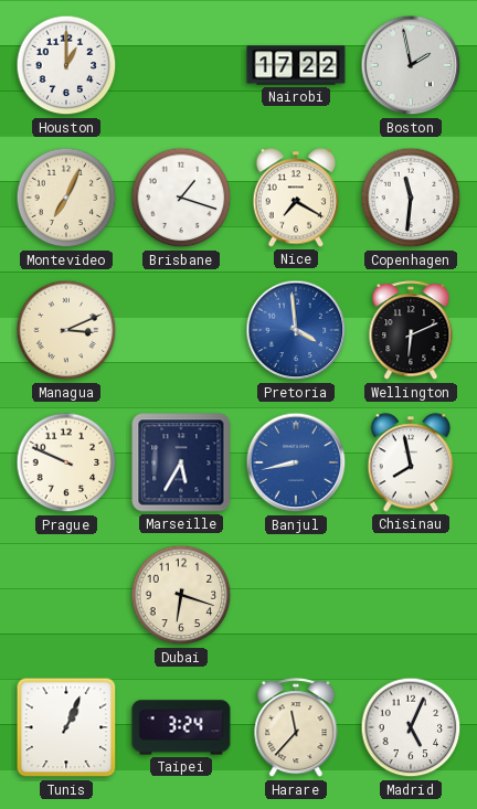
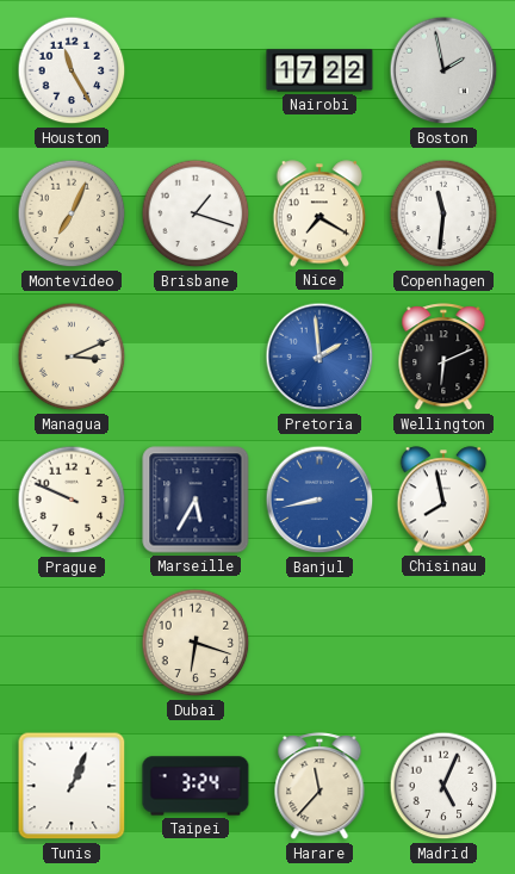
Houston: 1:00 -> 11:25
Pretoria: 3:59 -> 1:59
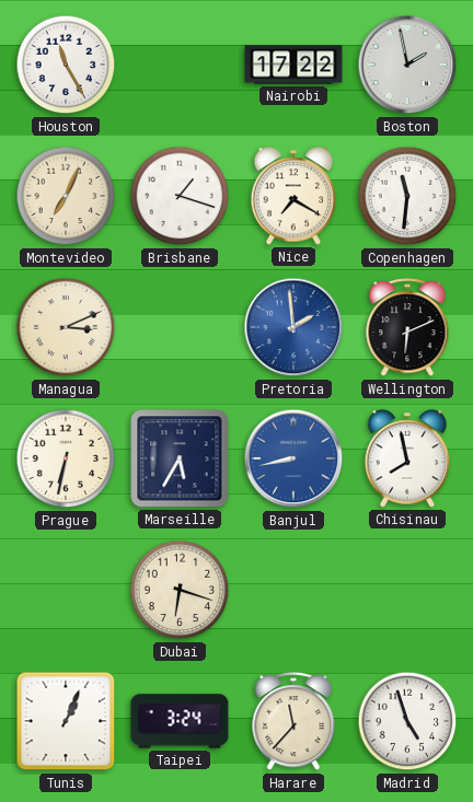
Prague: 9:49 -> 6:32
Madrid: 5:04 -> 4:57
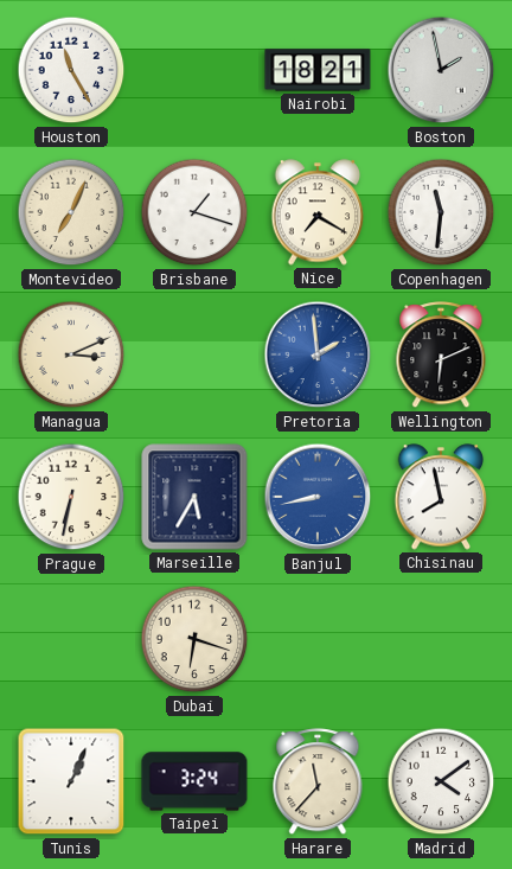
Nairobi: 17:22 -> 18:21
Madrid: 4:57 -> 4:09
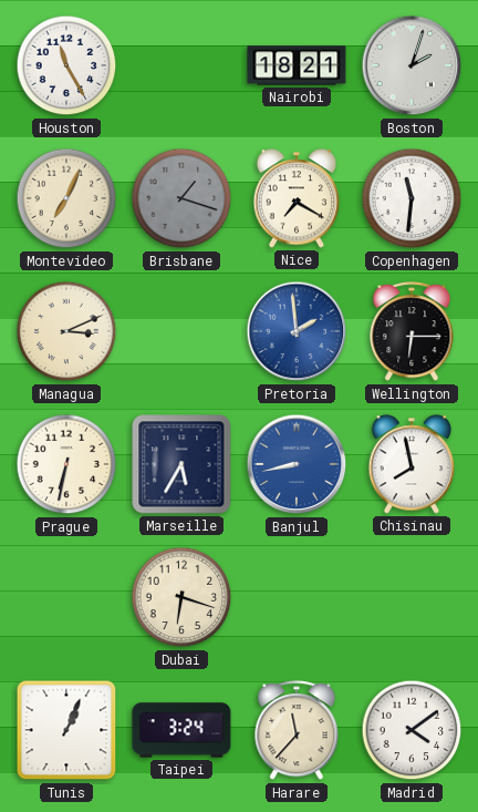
Boston: 1:58 -> 2:03
Brisbane dial: white -> grey
Wellington: 6:11 -> 6:15
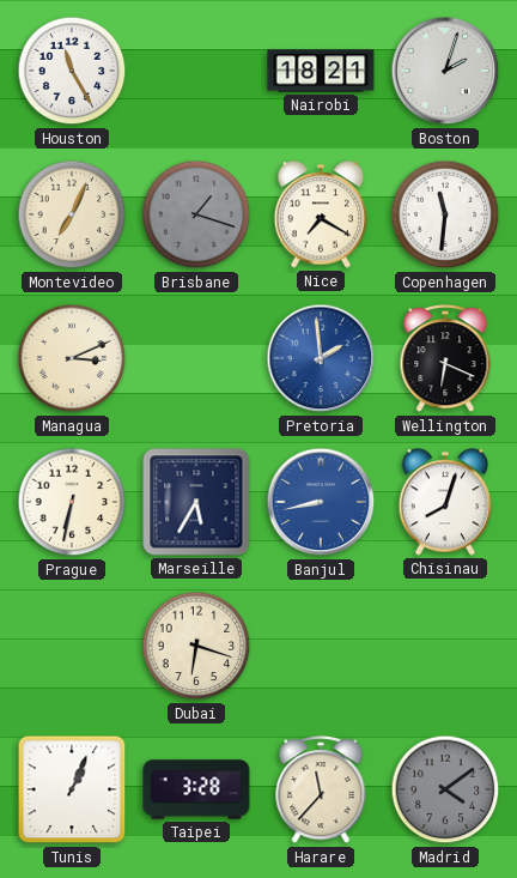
Wellington: 6:15 -> 6:19
Chisinau: 7:58 -> 8:03
Taipei: 3:24 -> 3:28
Madrid dial: white -> grey
